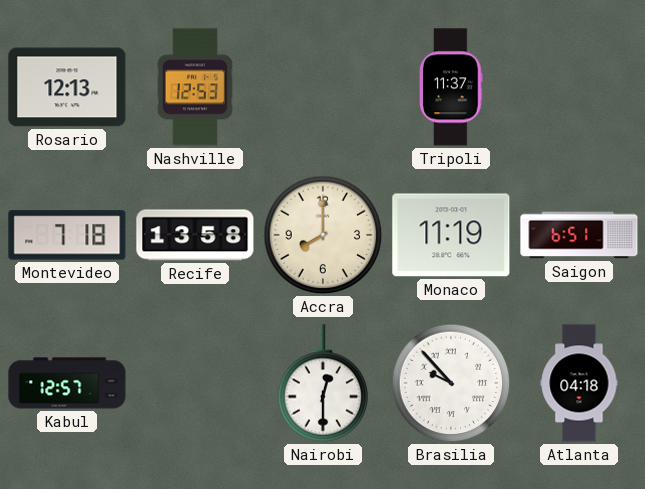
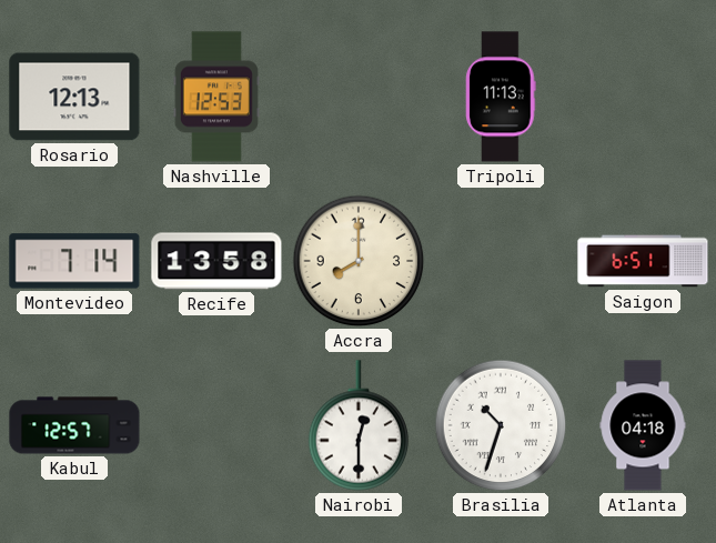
Tripoli: 11:37 -> 11:13
Montevideo: 7:18 -> 7:14
Monaco: 11:19 -> none
Brasilia: 9:53 -> 10:33
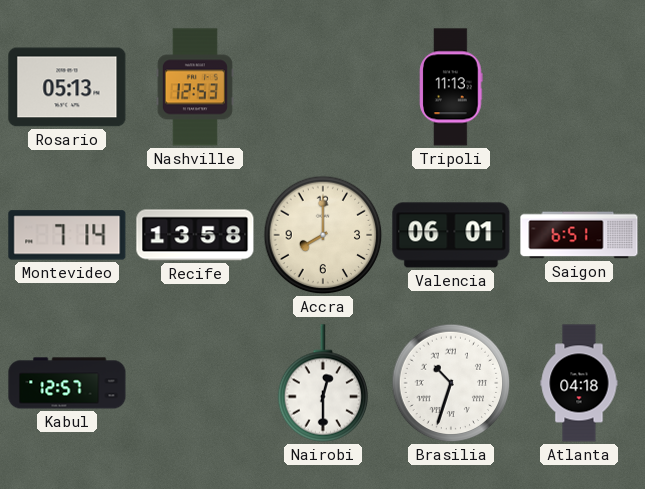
Rosario: 12:13 -> 05:13
Valencia: none -> 06:01
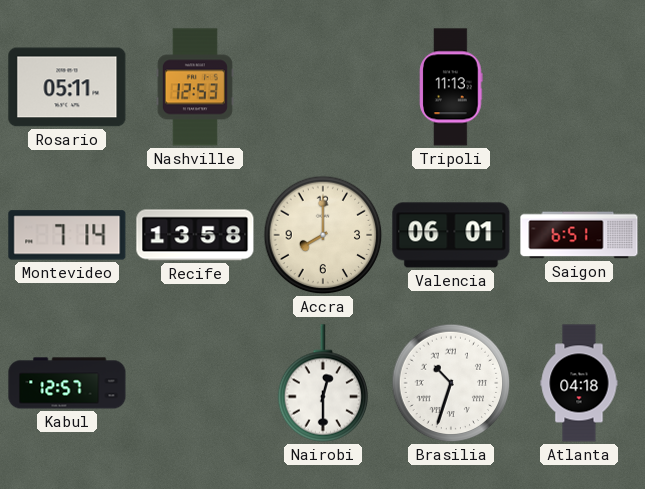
Rosario: 05:13 -> 05:11
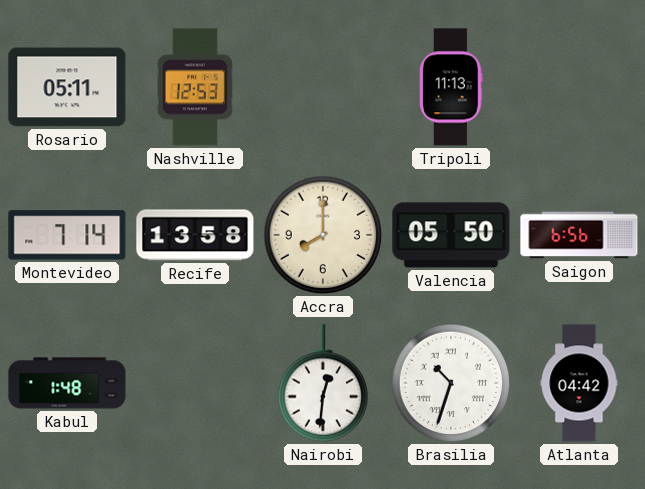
Valencia: 06:01 -> 05:50
Saigon: 6:51 -> 6:56
Kabul: 12:57 -> 1:48
Nairobi: 12:30 -> 12:31
Atlanta: 04:18 -> 04:42
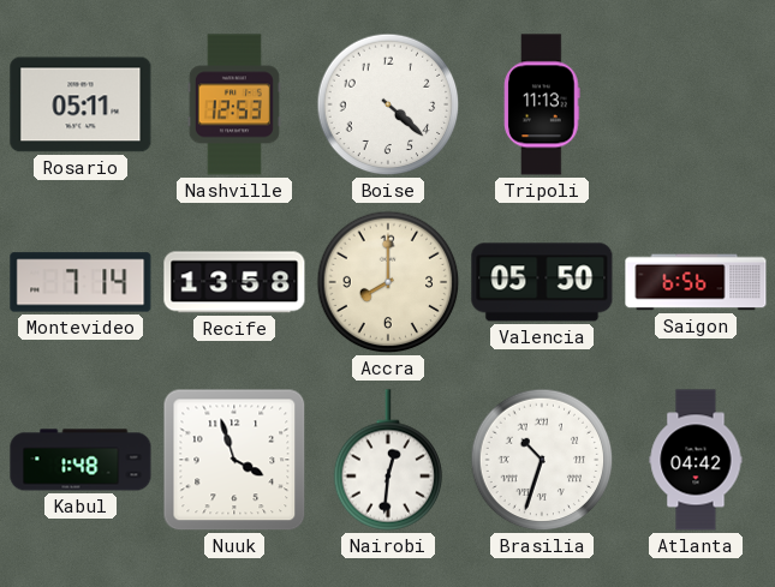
Boise: none -> 4:22
Nuuk: none -> 3:57
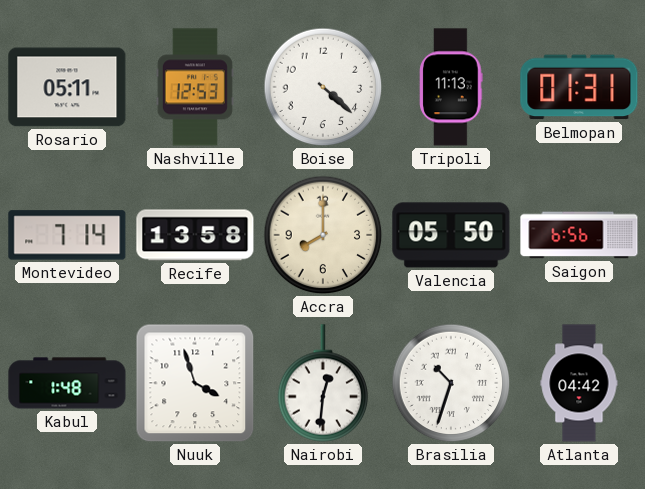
Belmopan: none -> 01:31
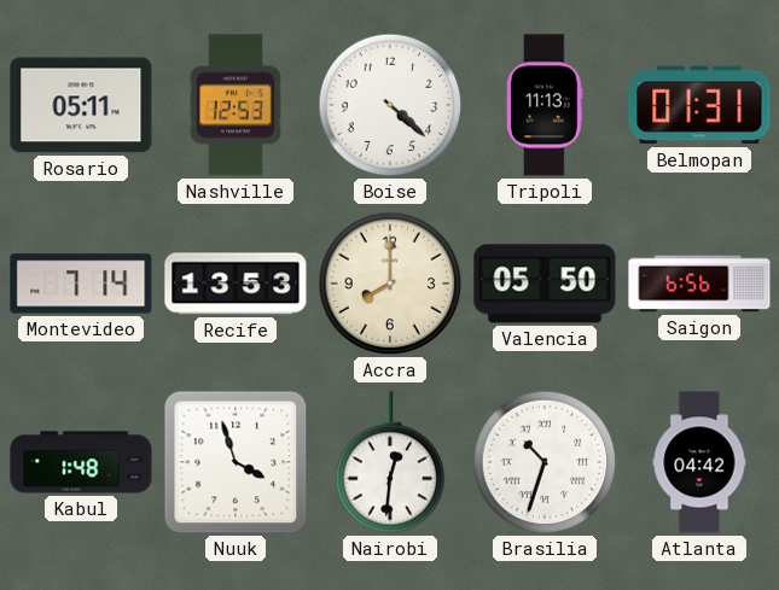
Recife: 13:58 -> 13:53
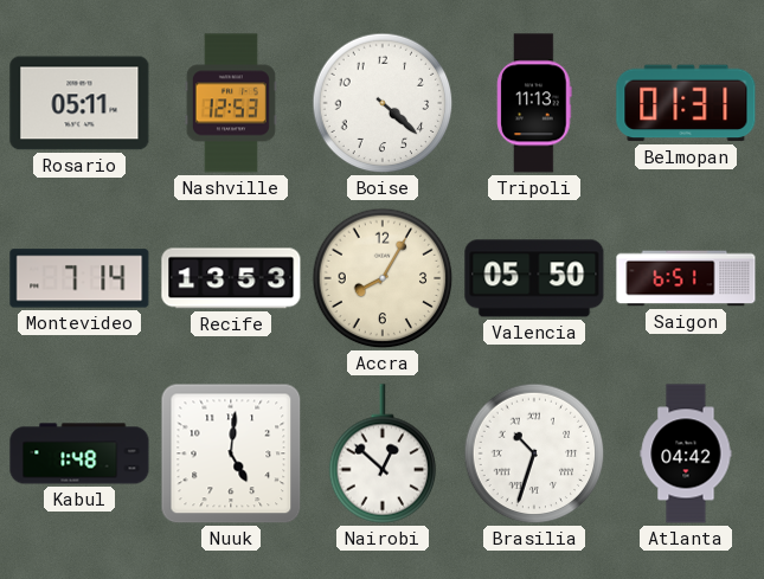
Accra: 8:00 -> 8:05
Saigon: 6:56 -> 6:51
Nuuk: 3:57 -> 5:01
Nairobi: 12:31 -> 12:52
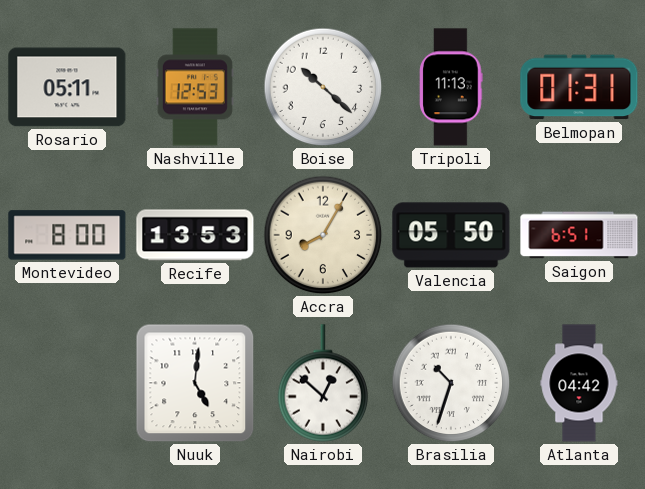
Boise: 4:22 -> 10:22
Montevideo: 7:14 -> 8:00
Kabul: 1:48 -> none
